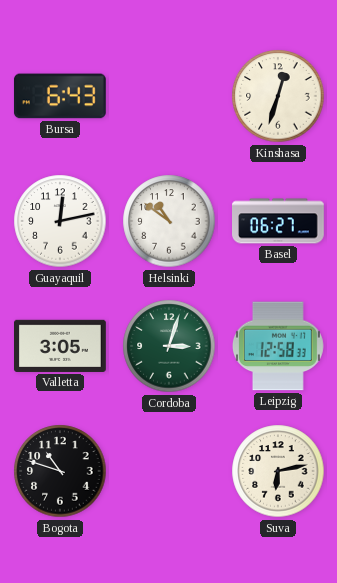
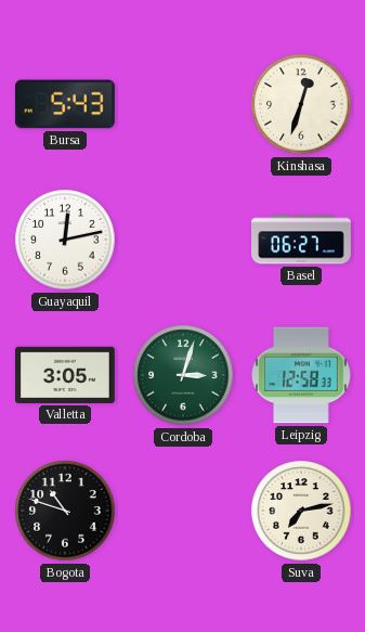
Bursa: 6:43 -> 5:43
Helsinki: 10:51 -> none
Suva: 6:13 -> 7:13
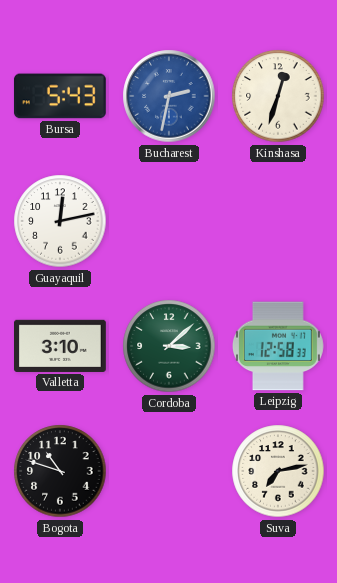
Bucharest: none -> 2:32
Basel: 06:27 -> none
Valletta: 3:05 -> 3:10
Cordoba: 3:03 -> 3:08
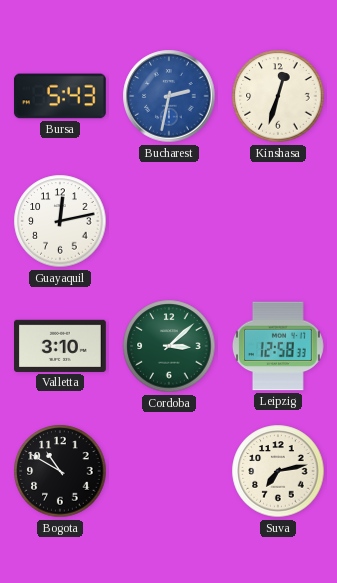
Bogota: 10:48 -> 10:50
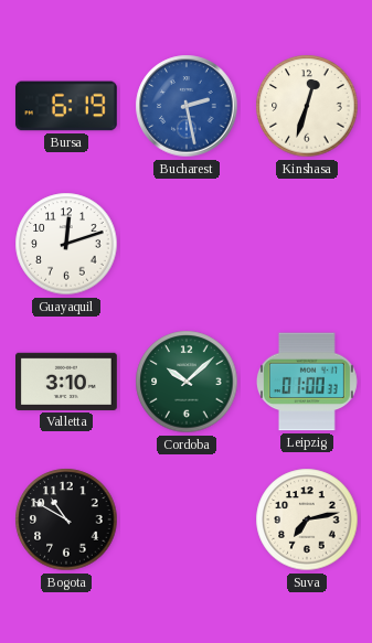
Bursa: 5:43 -> 6:19
Bucharest: 2:32 -> 2:28
Guayaquil: 12:13 -> 12:12
Cordoba: 3:08 -> 10:08
Leipzig: 12:58 -> 01:00
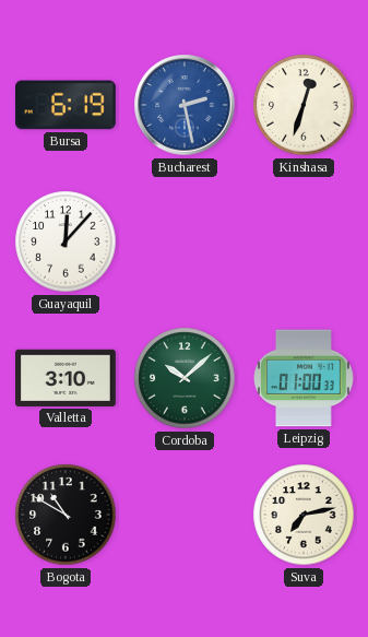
Guayaquil: 12:12 -> 12:07
